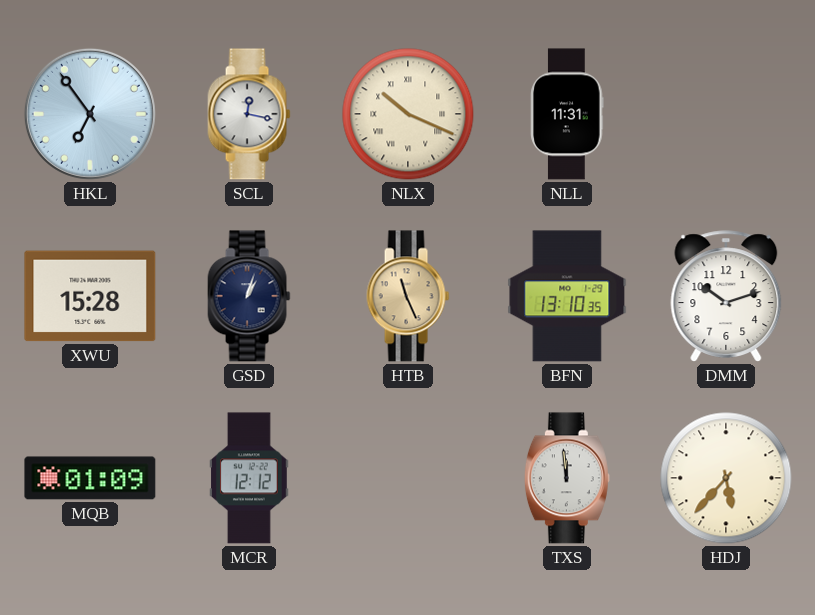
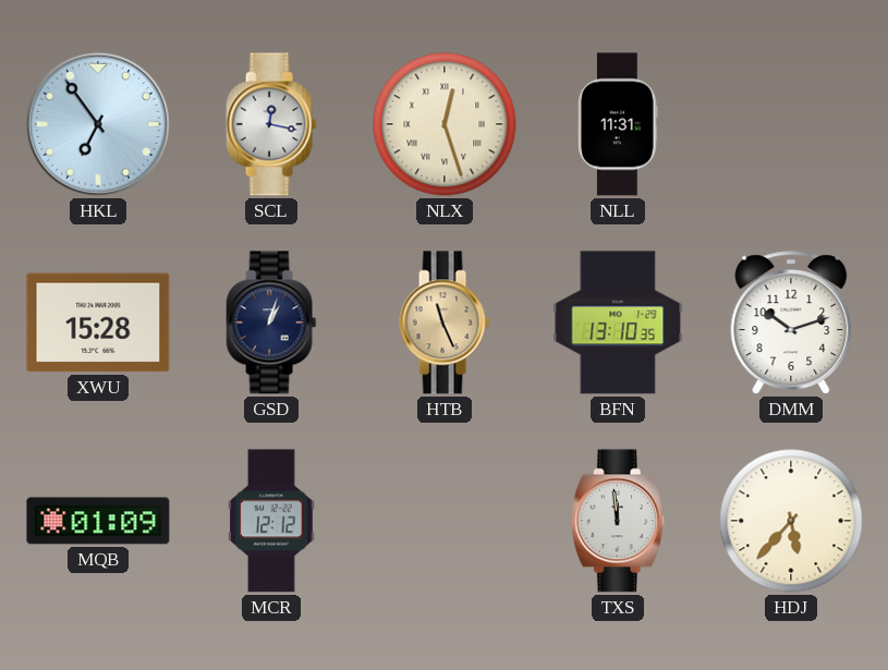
NLX: 10:19 -> 12:27
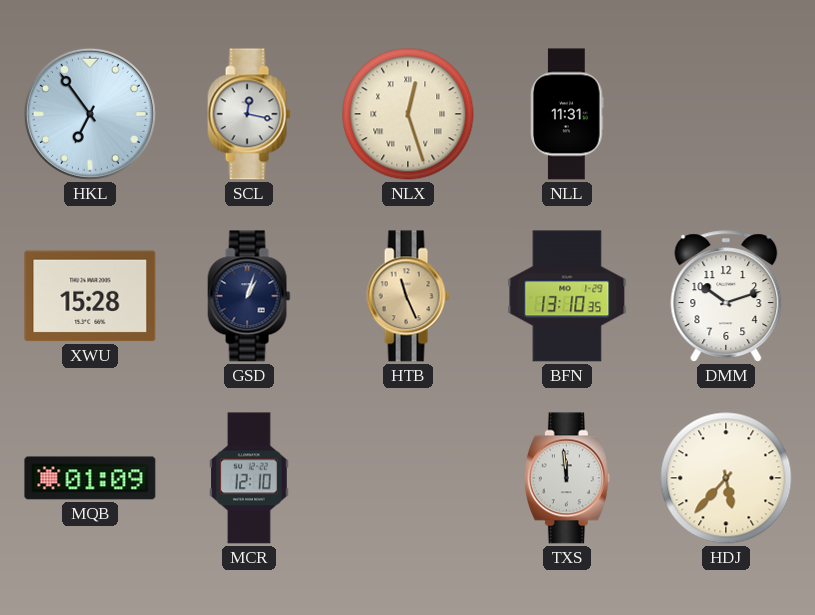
MCR: 12:12 -> 12:10
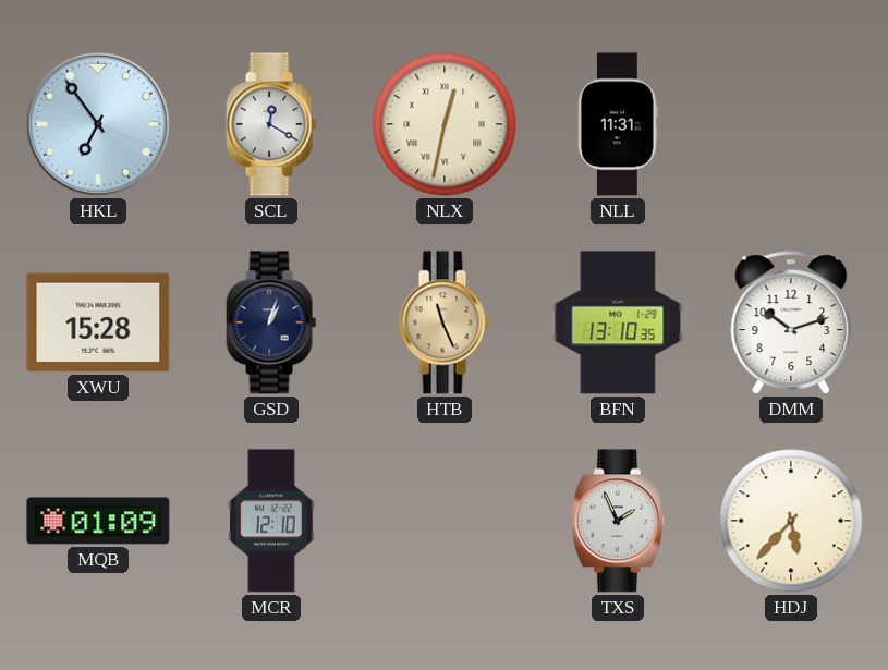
SCL: 12:17 -> 12:20
NLX: 12:27 -> 12:32
TXS: 11:59 -> 1:56
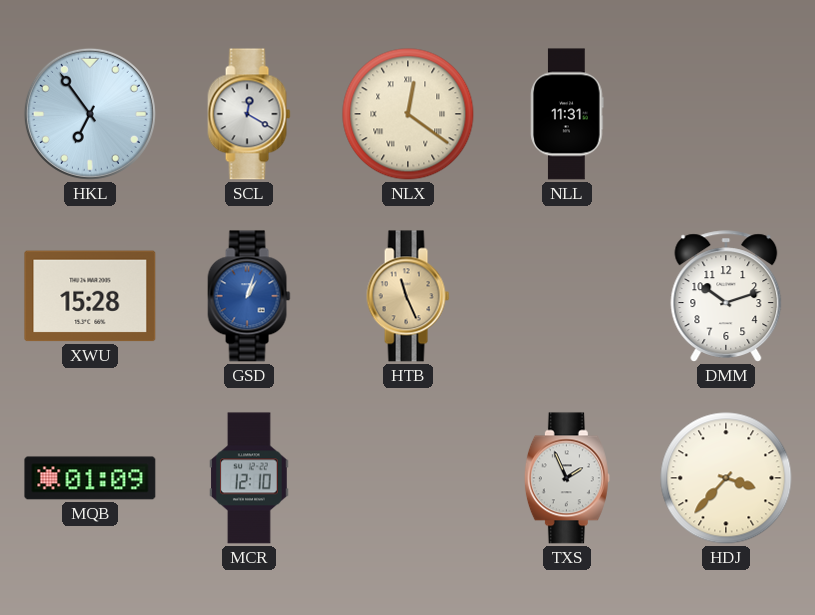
NLX: 12:32 -> 12:21
GSD dial: navy -> blue
BFN: 13:10 -> none
HDJ: 5:37 -> 3:37
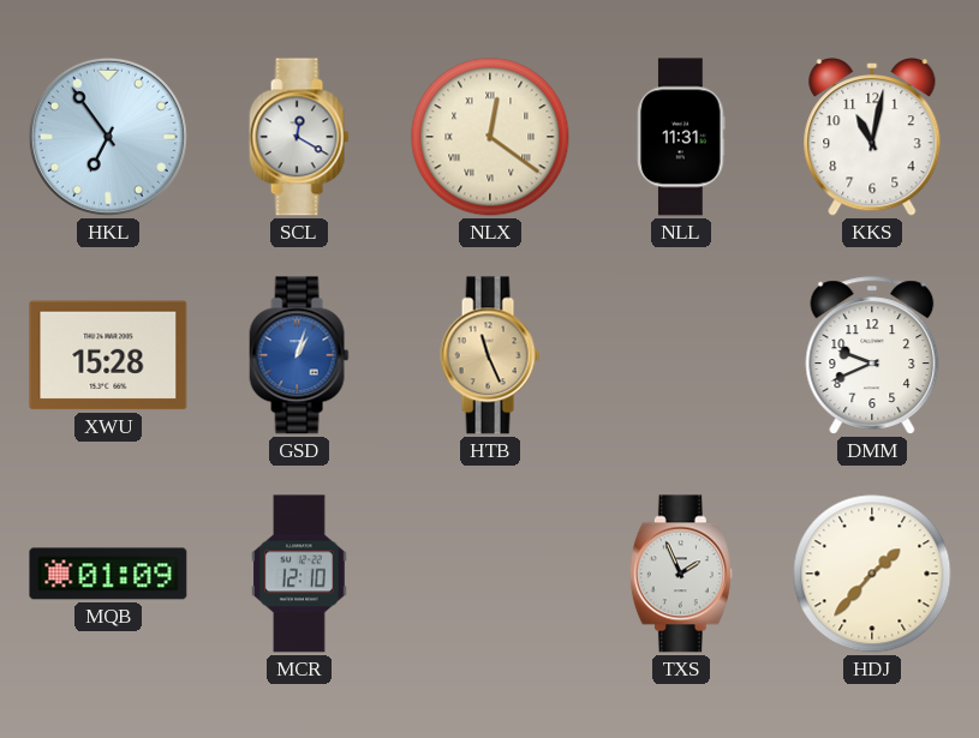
KKS: none -> 11:02
DMM: 10:12 -> 9:41
HDJ: 3:37 -> 1:37
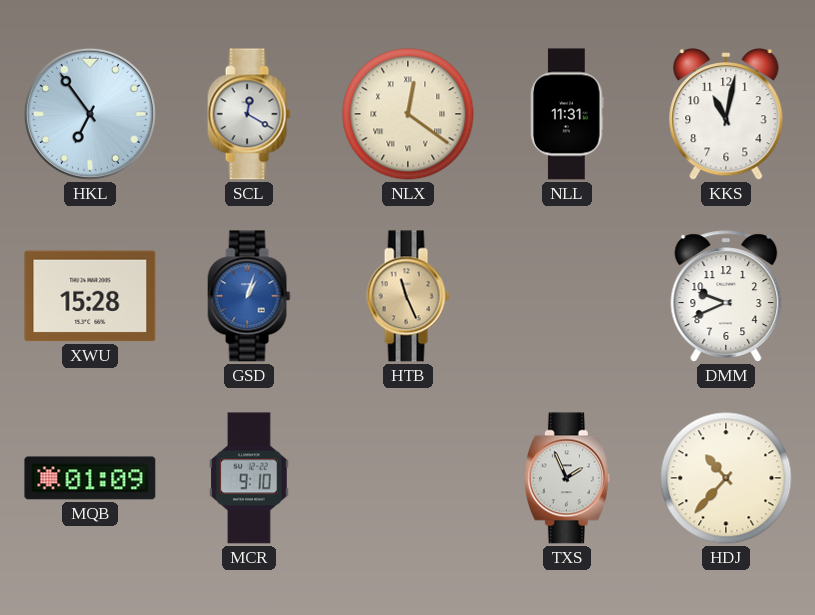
MCR: 12:10 -> 9:10
HDJ: 1:37 -> 10:37
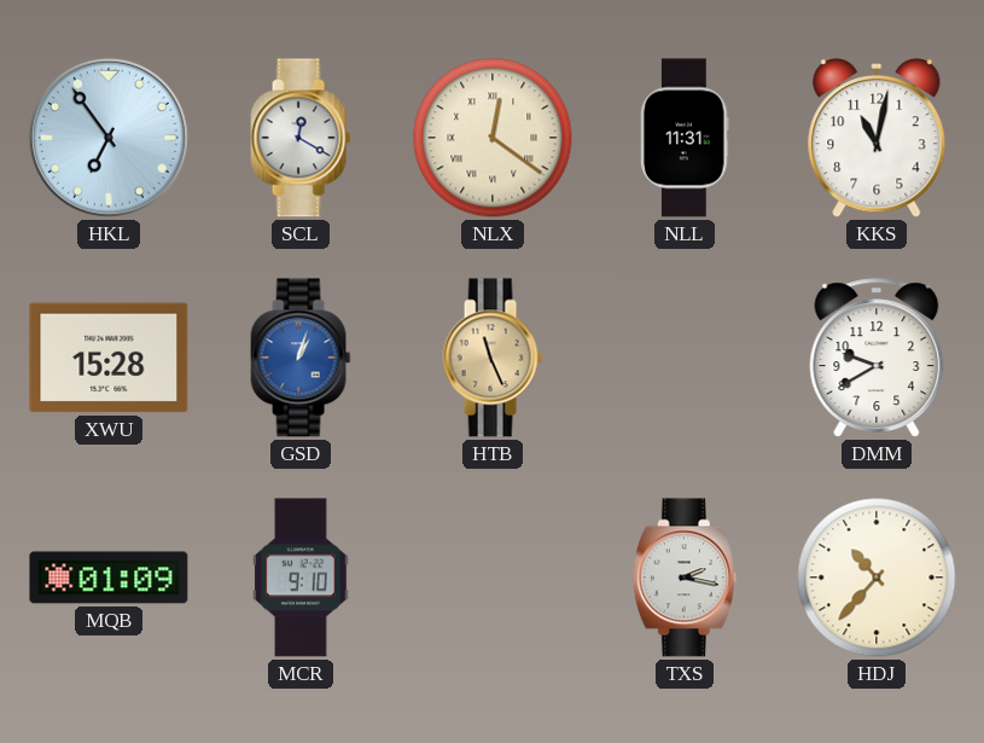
DMM: 9:41 -> 9:40
TXS: 1:56 -> 2:17
